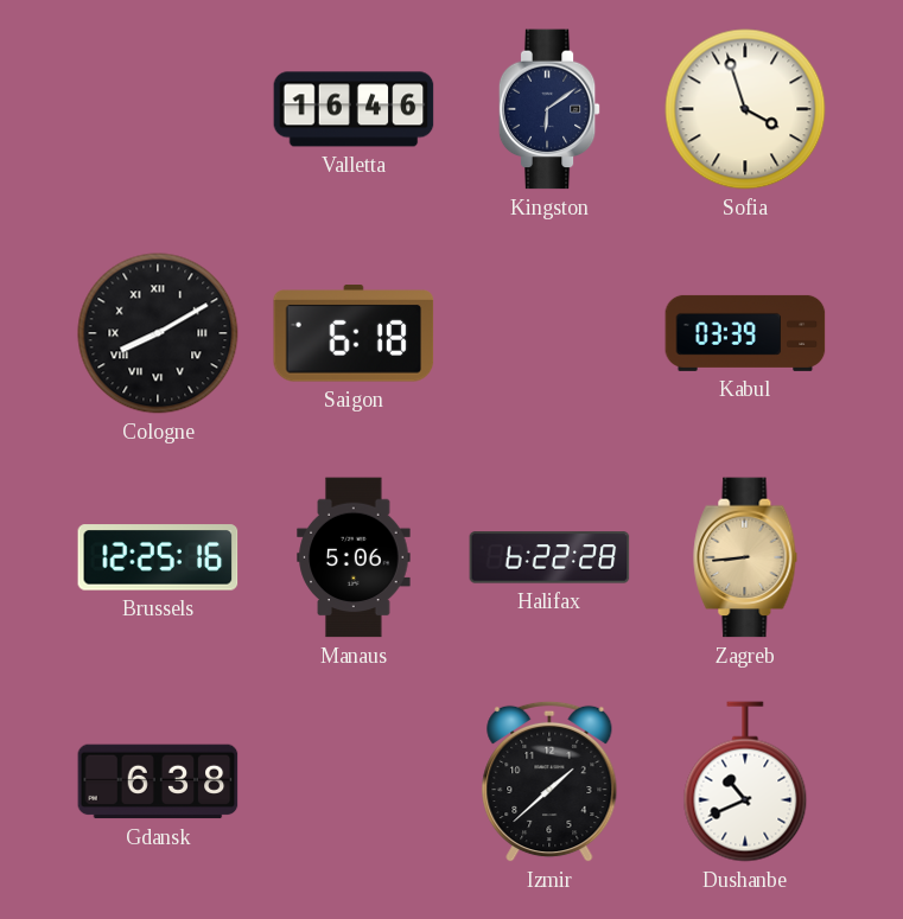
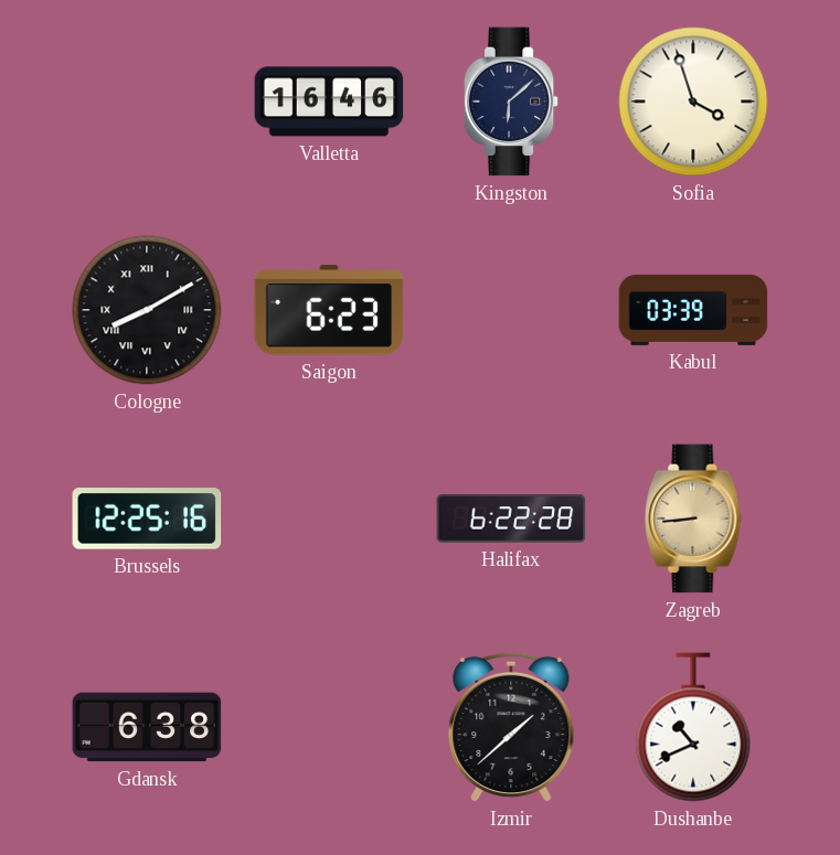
Kingston: 6:09 -> 6:08
Saigon: 6:18 -> 6:23
Manaus: 5:06 -> none
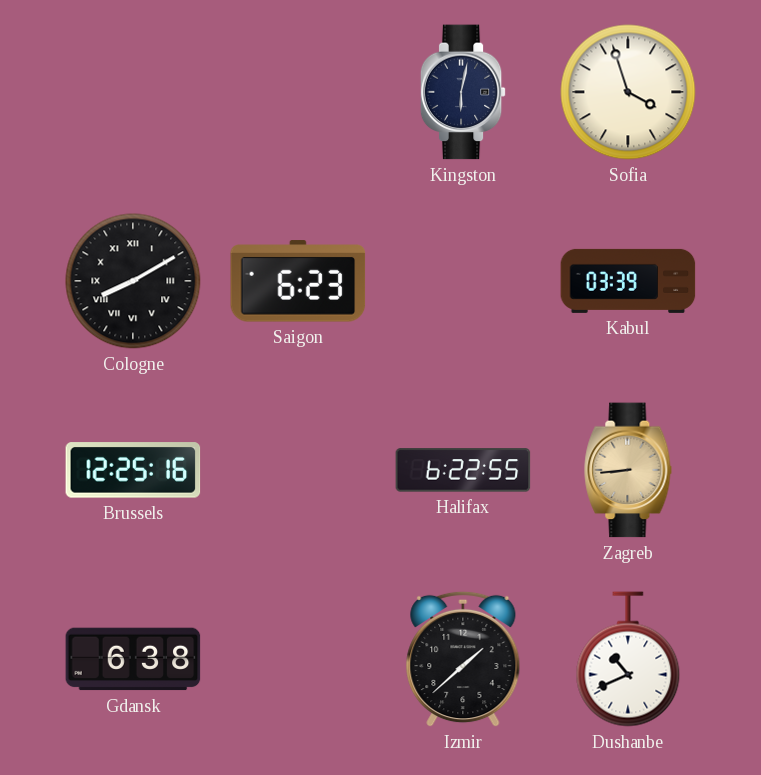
Valletta: 16:46 -> none
Kingston: 6:08 -> 6:02
Halifax: 6:22:28 -> 6:22:55
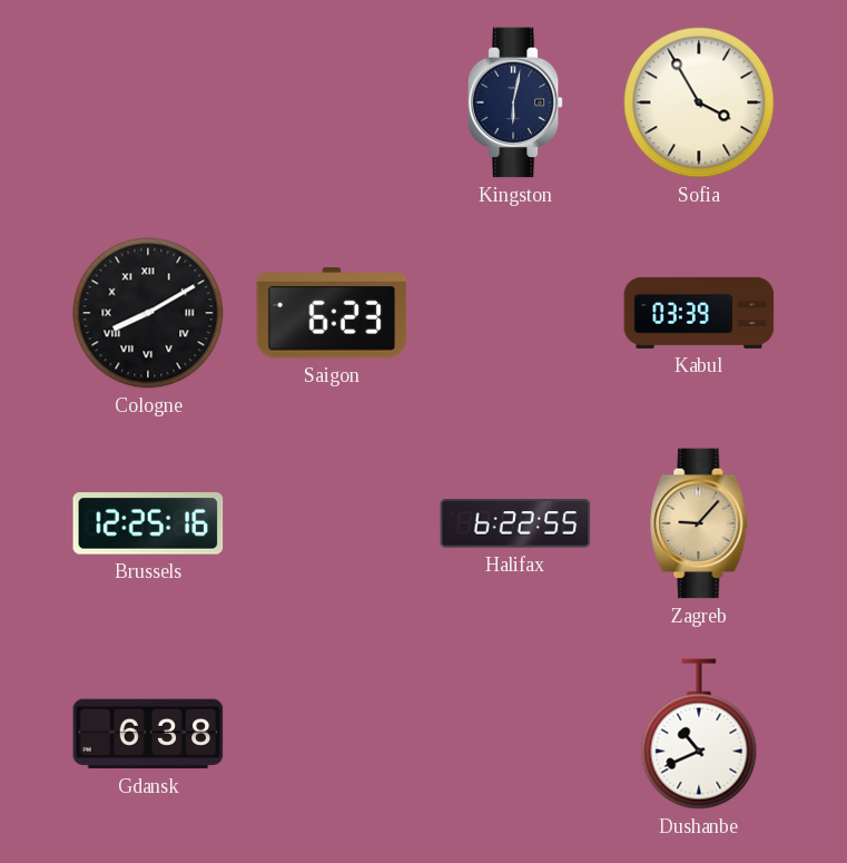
Sofia: 3:57 -> 3:55
Zagreb: 8:44 -> 9:07
Izmir: 1:38 -> none
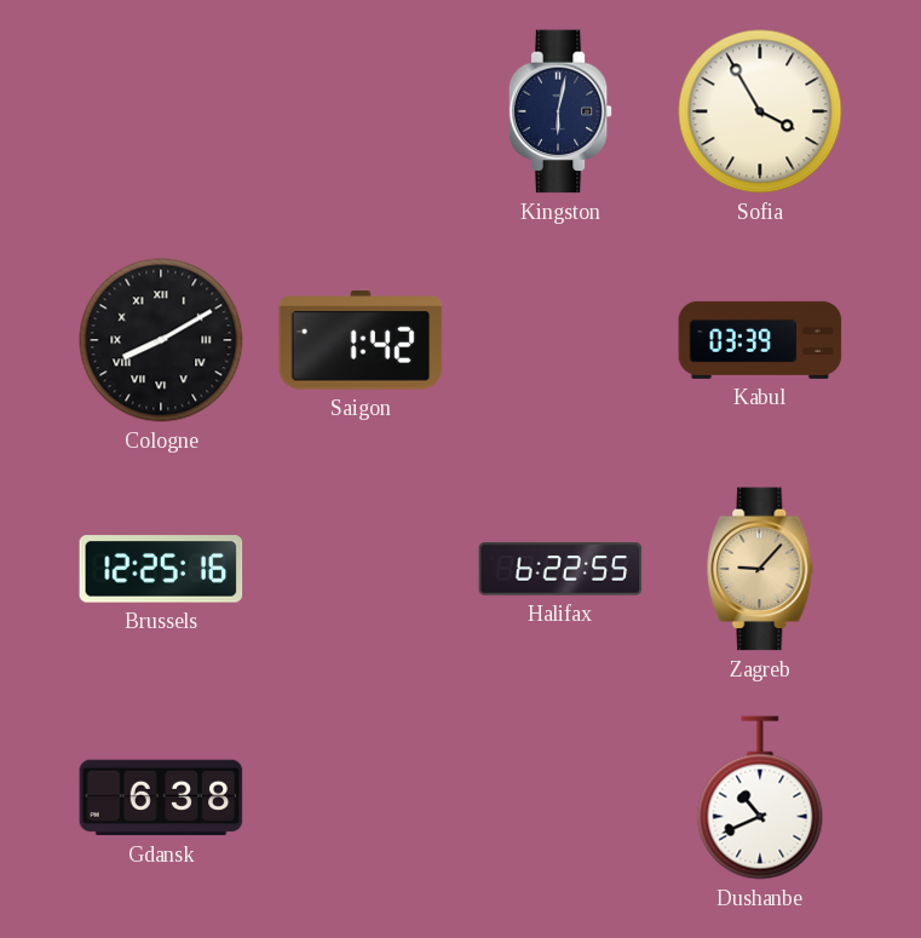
Saigon: 6:23 -> 1:42
